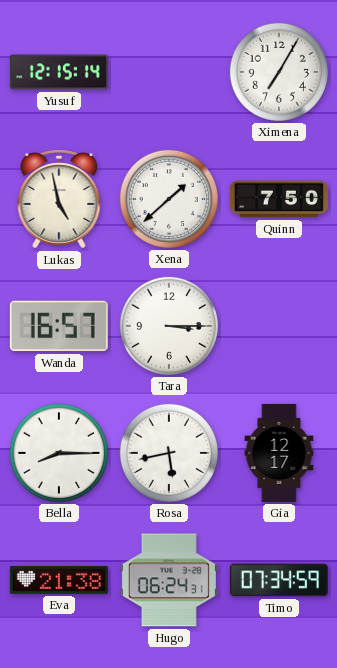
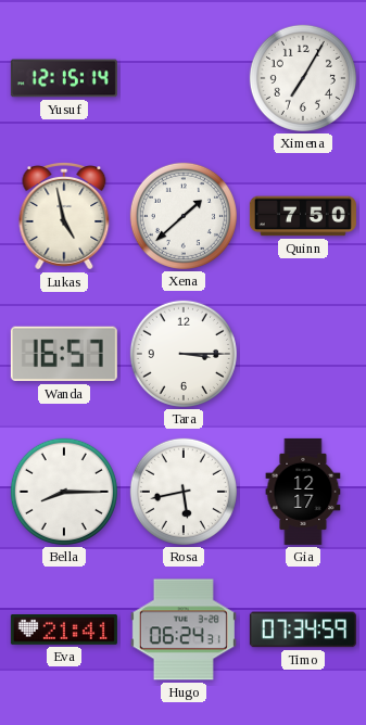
Eva: 21:38 -> 21:41
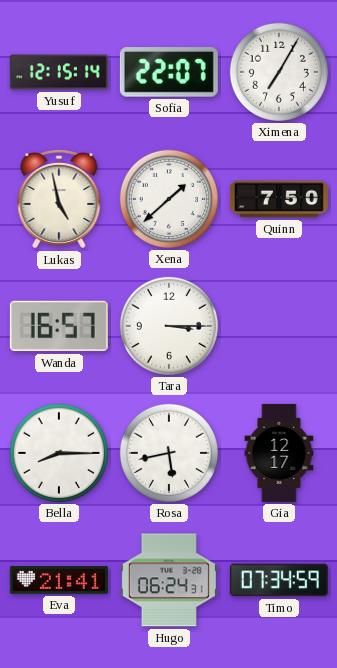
Sofia: none -> 22:07
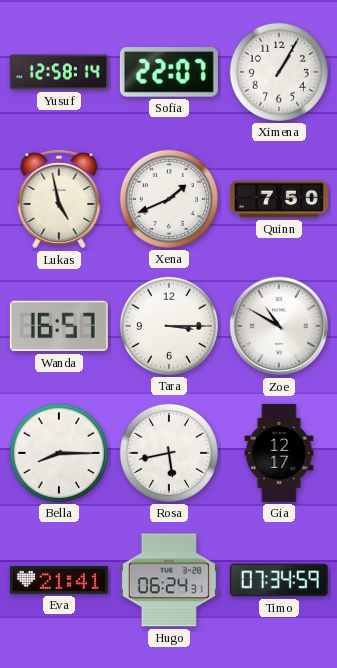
Yusuf: 12:15 -> 12:58
Ximena: 7:05 -> 1:05
Xena: 1:38 -> 1:41
Zoe: none -> 10:50
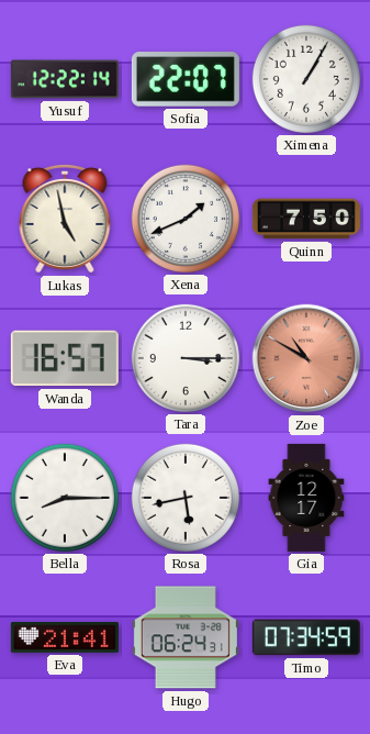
Yusuf: 12:58 -> 12:22
Zoe dial: white -> salmon
